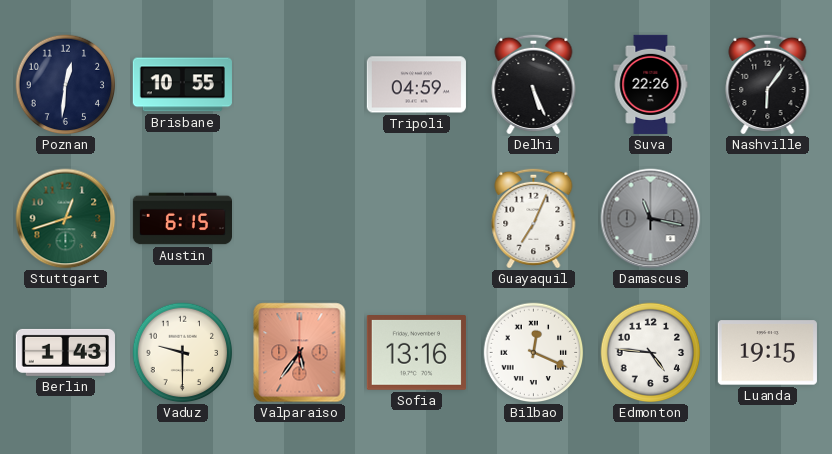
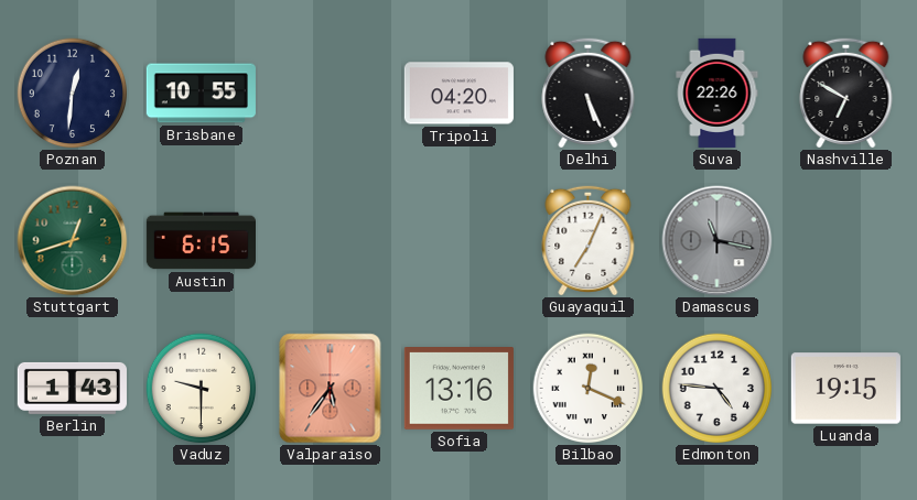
Tripoli: 04:59 -> 04:20
Nashville: 6:06 -> 6:50
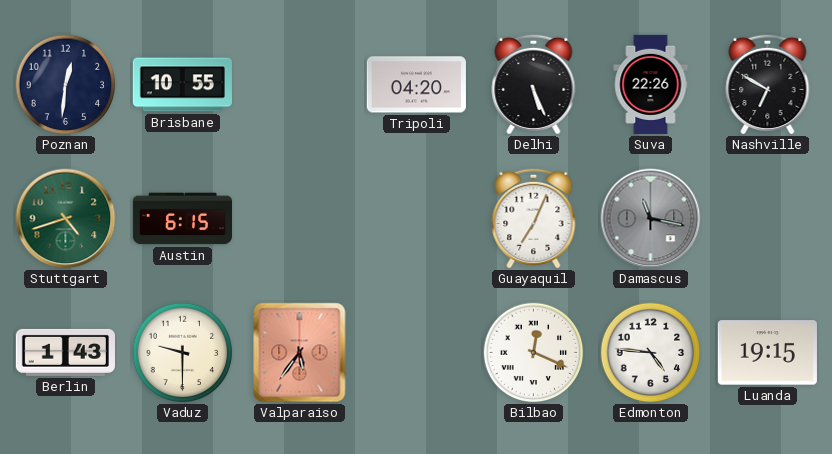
Stuttgart: 12:42 -> 4:42
Sofia: 13:16 -> none
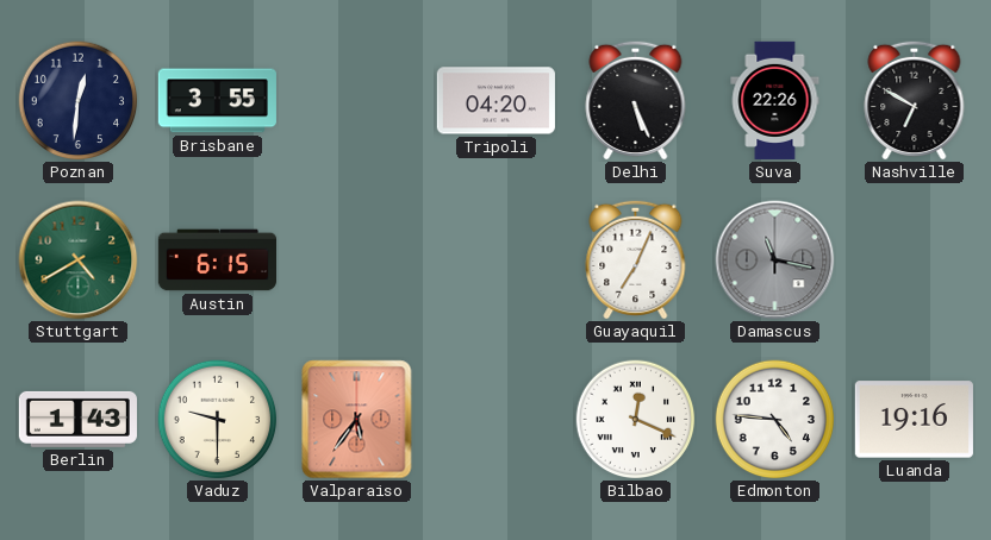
Brisbane: 10:55 -> 3:55
Stuttgart: 4:42 -> 4:40
Luanda: 19:15 -> 19:16
